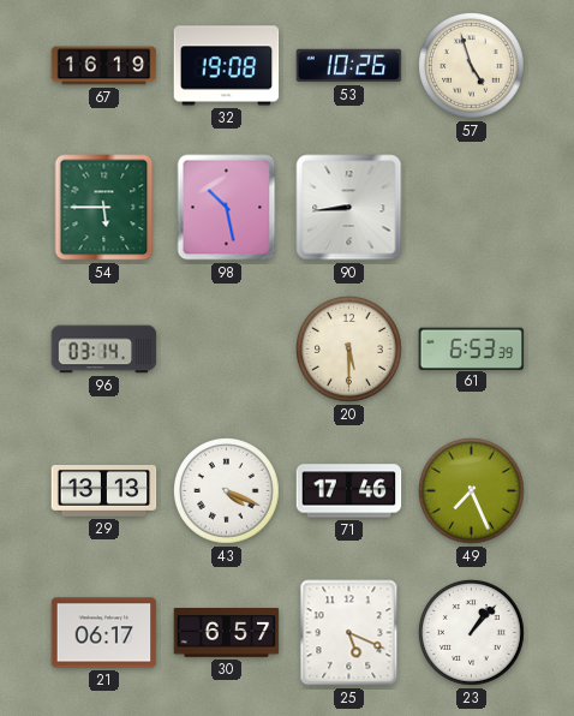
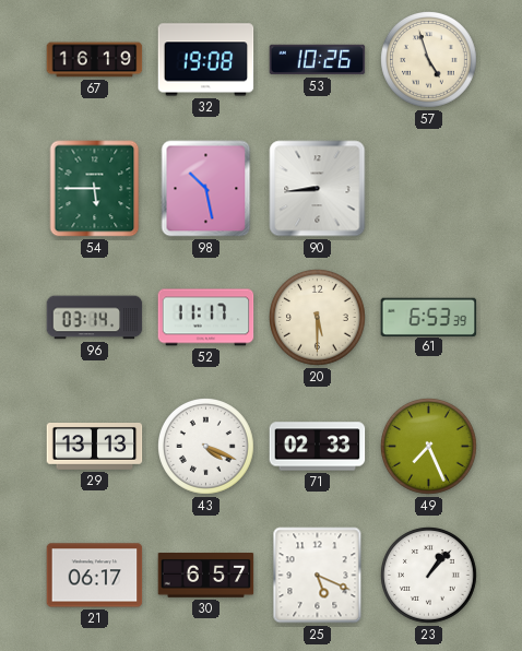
52: none -> 11:17
71: 17:46 -> 02:33
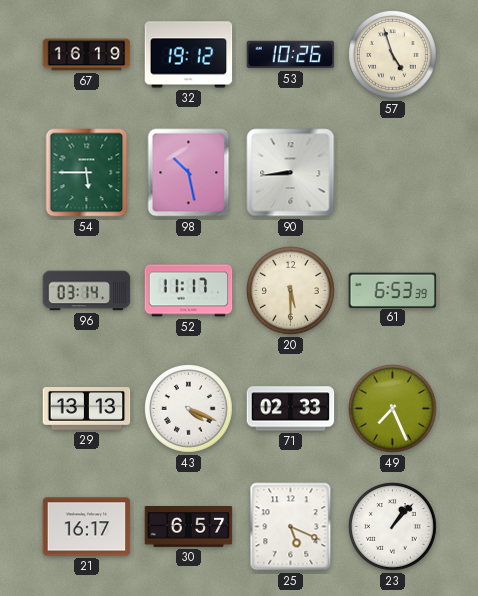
32: 19:08 -> 19:12
21: 06:17 -> 16:17
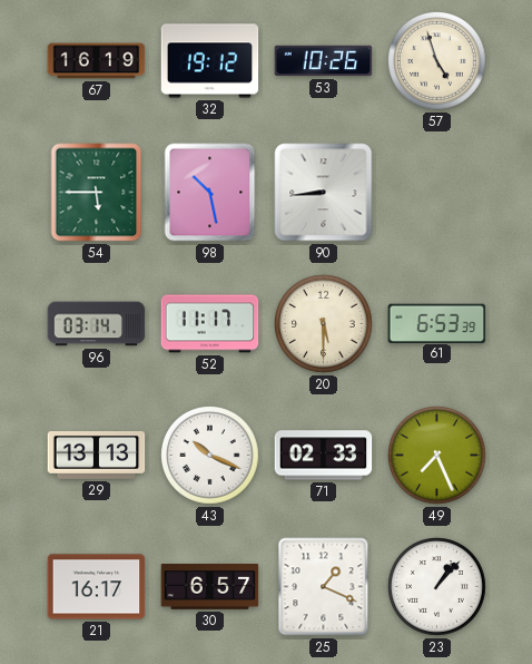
43: 4:19 -> 10:19
25: 5:19 -> 1:19
